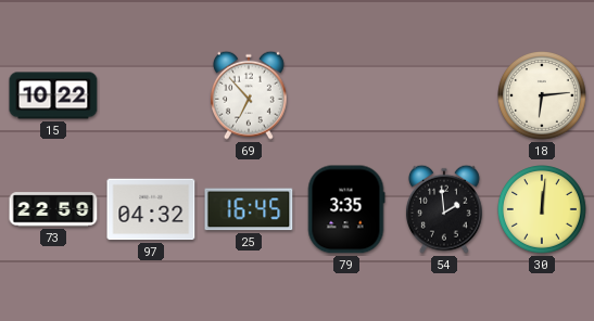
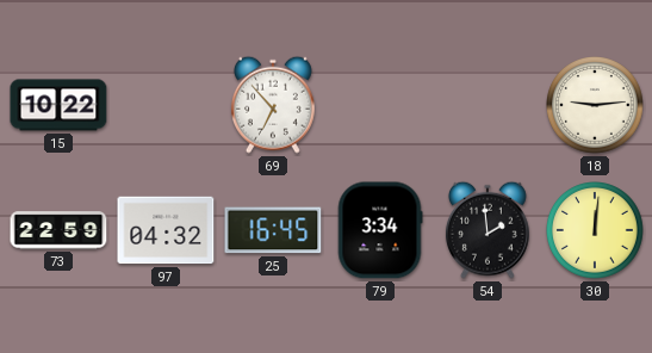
18: 6:14 -> 9:14
79: 3:35 -> 3:34
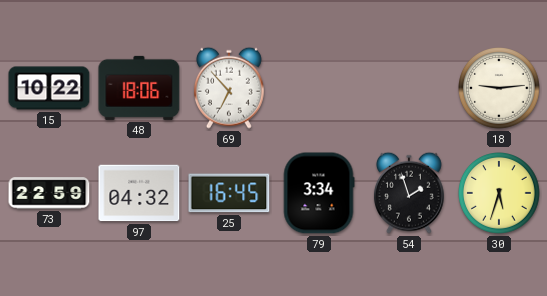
48: none -> 18:06
54: 1:59 -> 1:57
30: 12:01 -> 5:33
